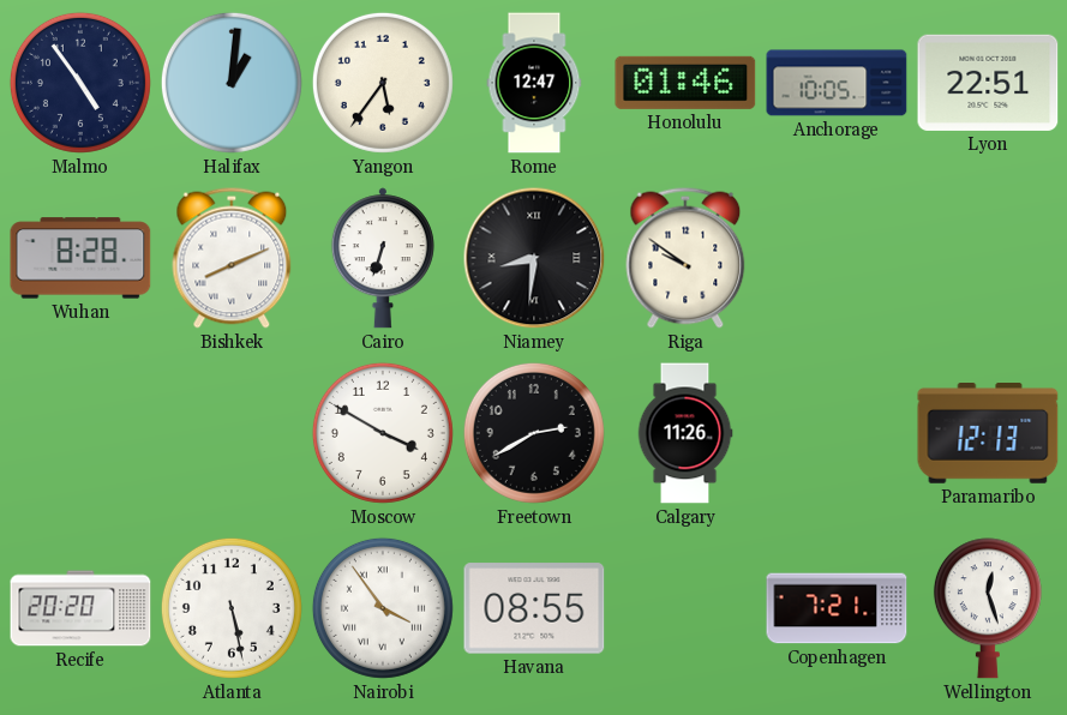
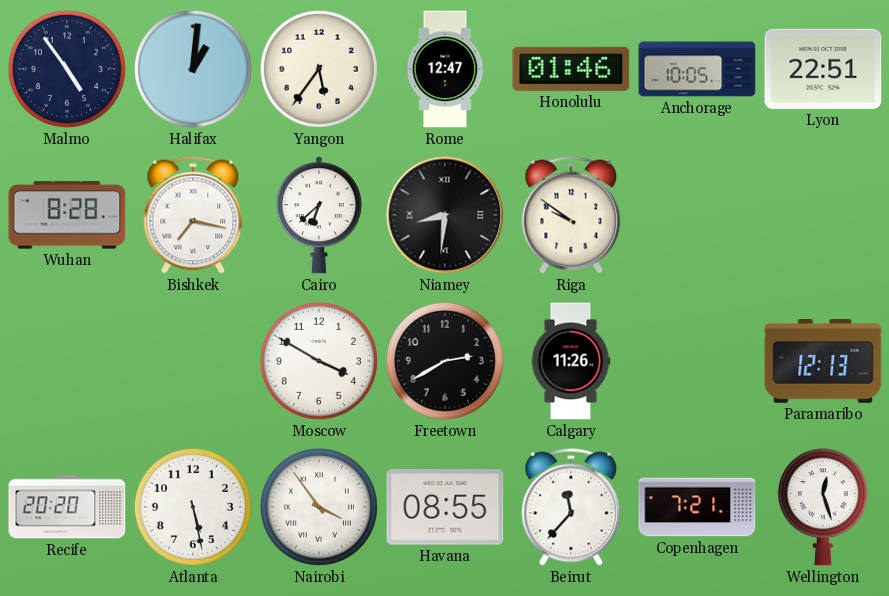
Bishkek: 8:11 -> 7:17
Cairo: 6:33 -> 6:38
Beirut: none -> 11:37
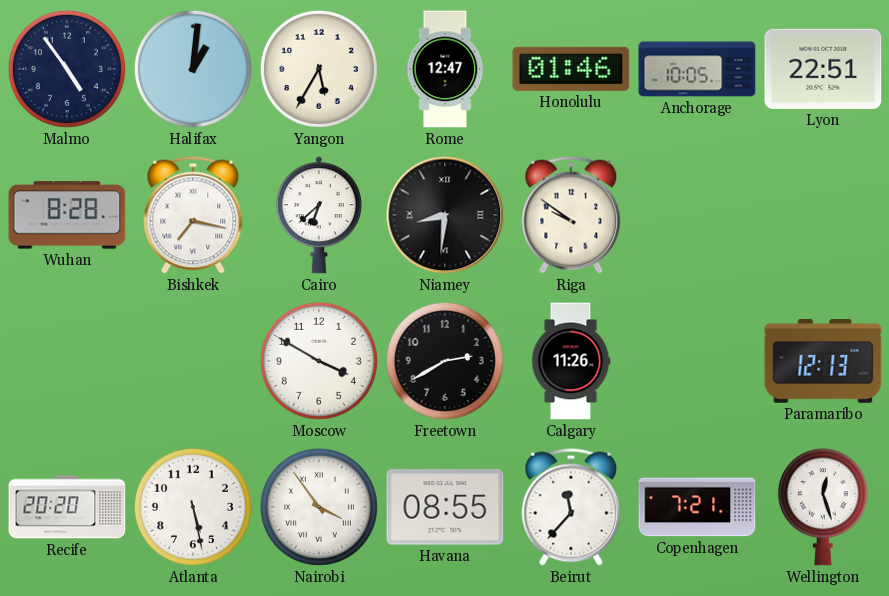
Yangon: 5:36 -> 5:35
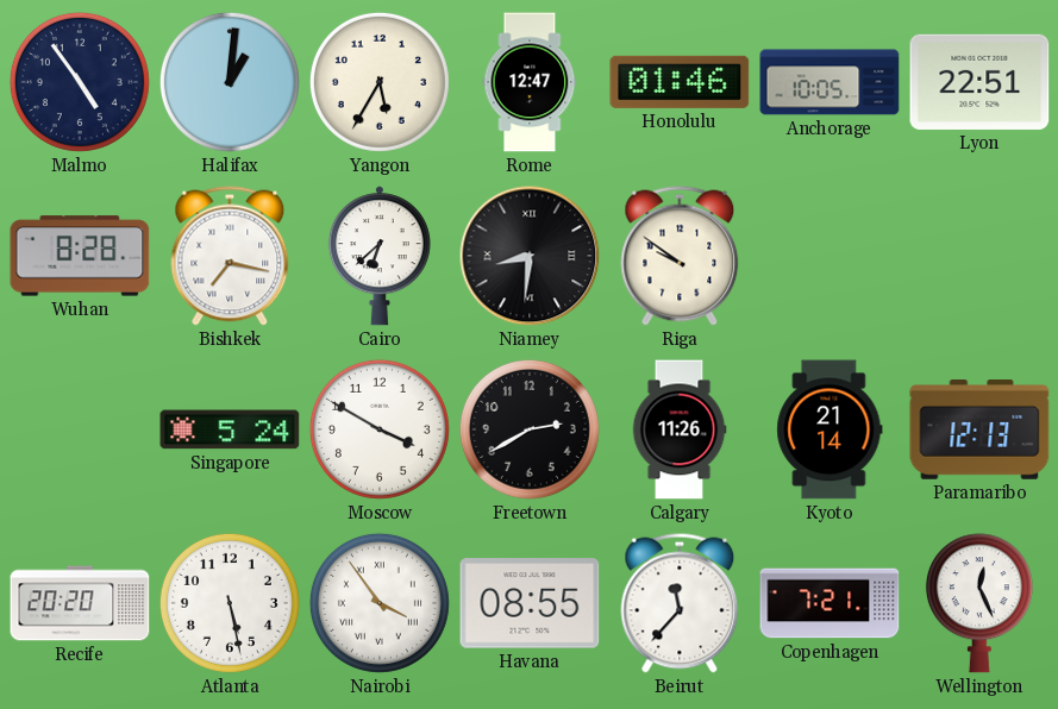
Singapore: none -> 5:24
Kyoto: none -> 21:14
Wellington: 12:27 -> 12:26
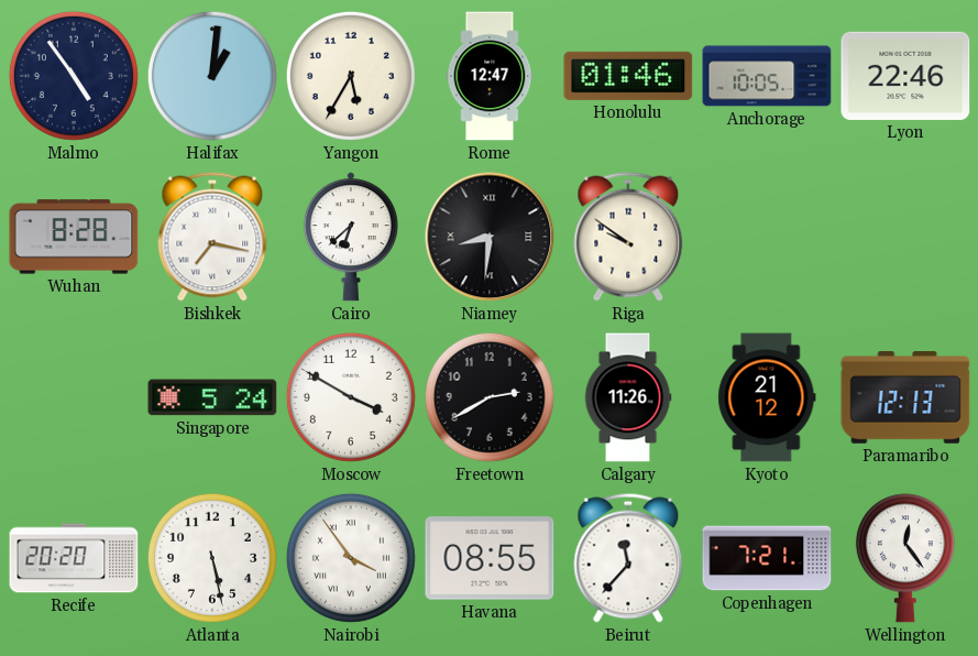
Lyon: 22:51 -> 22:46
Kyoto: 21:14 -> 21:12
Wellington: 12:26 -> 12:24
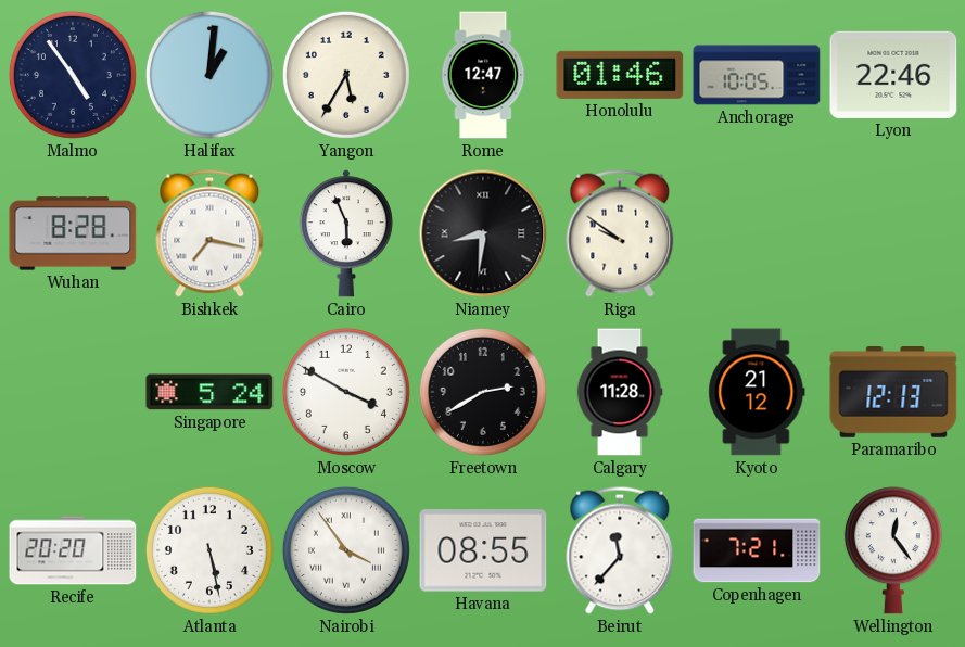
Cairo: 6:38 -> 5:56
Calgary: 11:26 -> 11:28
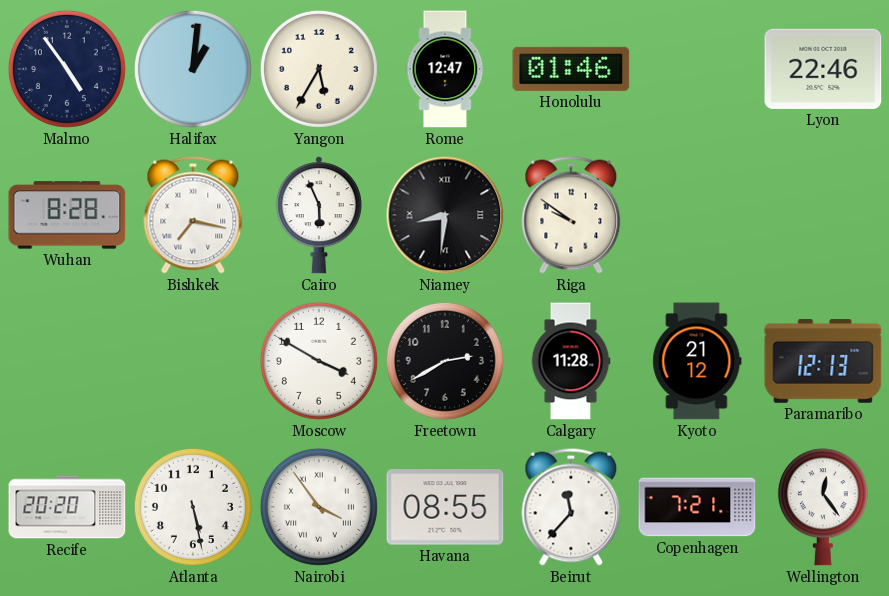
Anchorage: 10:05 -> none
Singapore: 5:24 -> none
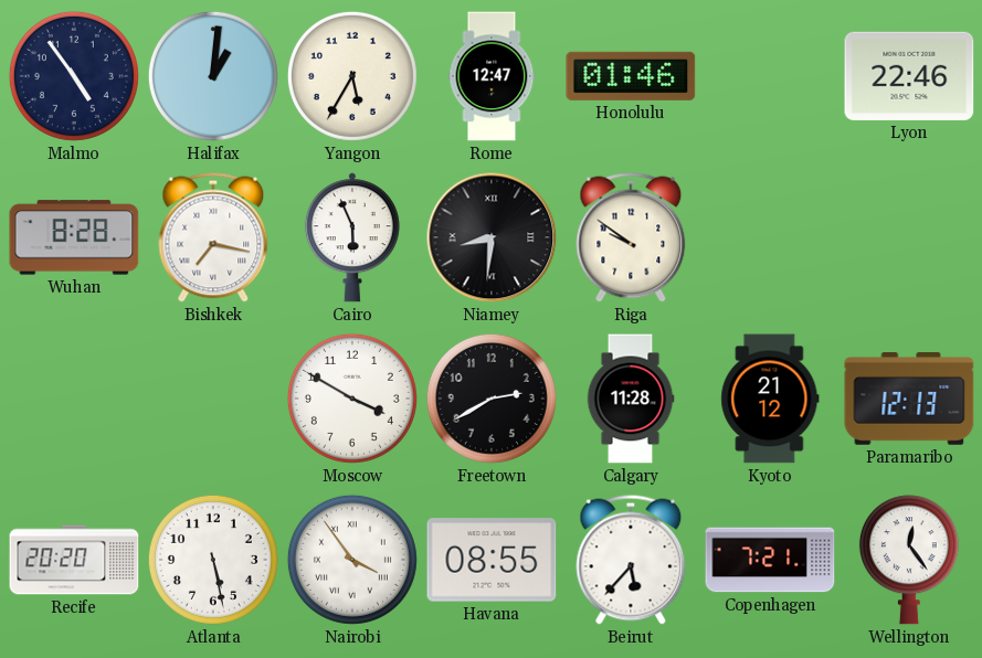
Beirut: 11:37 -> 5:37
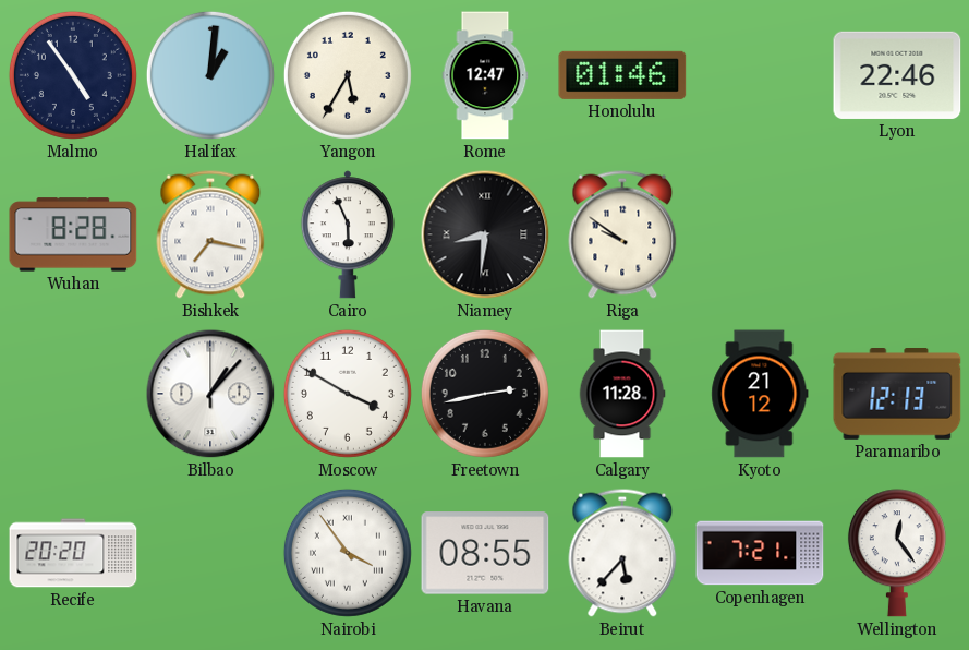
Bilbao: none -> 1:07
Freetown: 2:40 -> 2:43
Atlanta: 5:28 -> none
